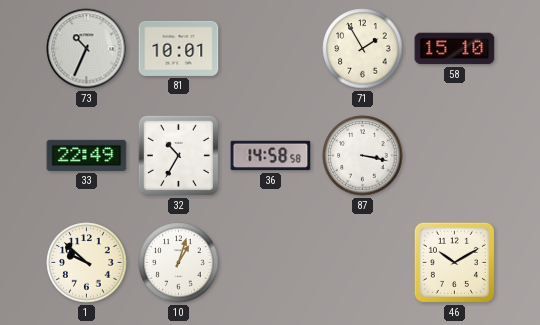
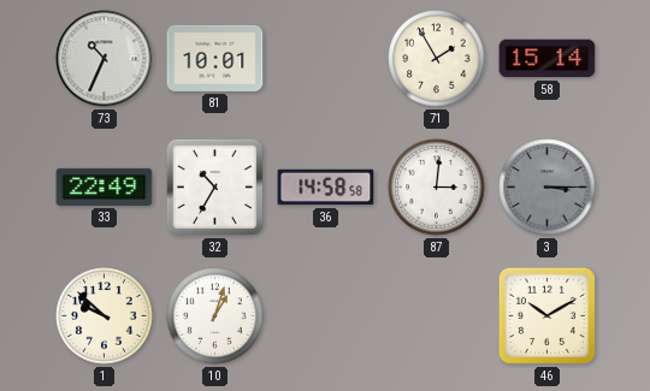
58: 15:10 -> 15:14
87: 3:17 -> 3:01
3: none -> 3:15
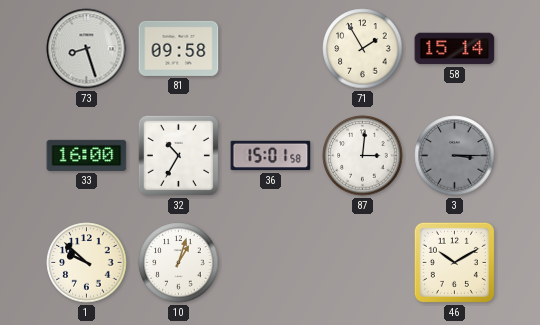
73: 10:34 -> 8:27
81: 10:01 -> 09:58
33: 22:49 -> 16:00
36: 14:58 -> 15:01
